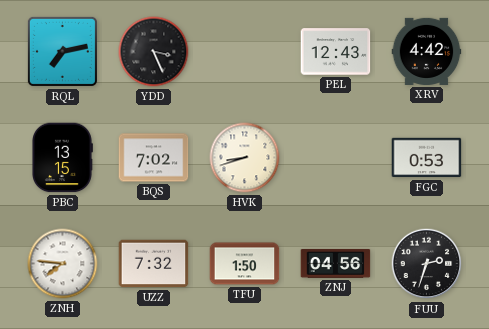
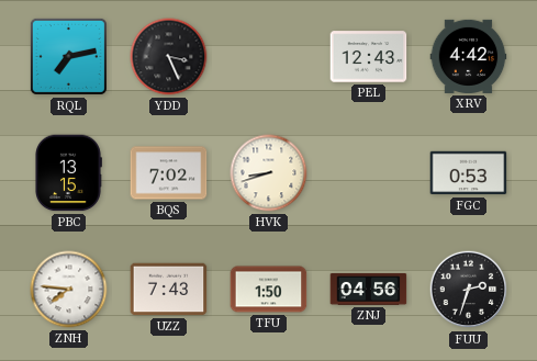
UZZ: 7:32 -> 7:43
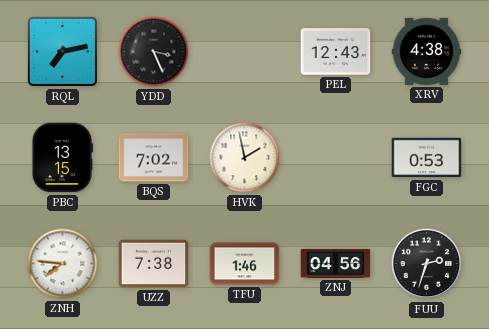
XRV: 4:42 -> 4:38
HVK: 8:42 -> 1:58
UZZ: 7:43 -> 7:38
TFU: 1:50 -> 1:46
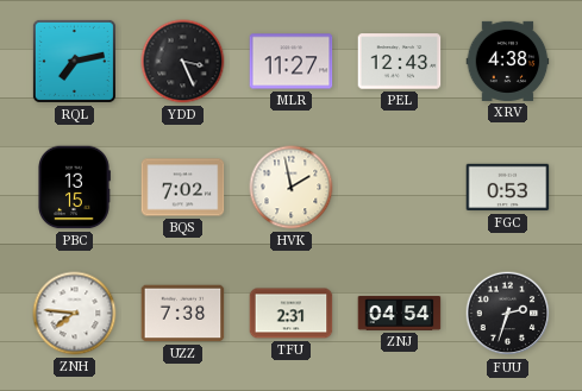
MLR: none -> 11:27
TFU: 1:46 -> 2:31
ZNJ: 04:56 -> 04:54
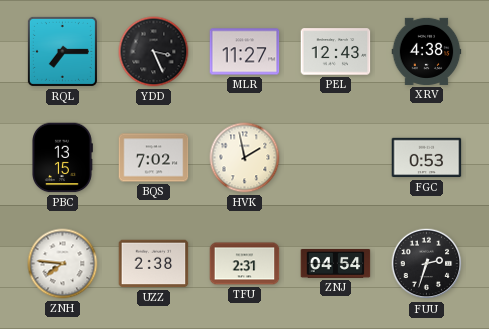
RQL: 7:13 -> 7:15
UZZ: 7:38 -> 2:38
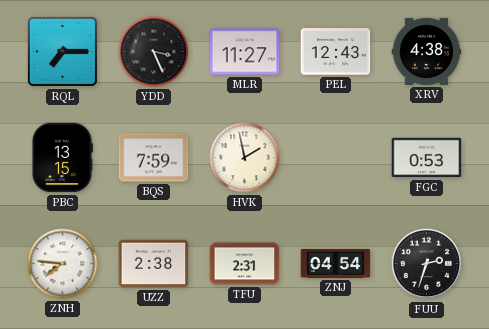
BQS: 7:02 -> 7:59
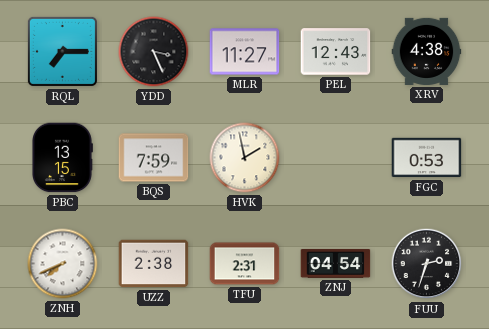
ZNH: 7:46 -> 7:41
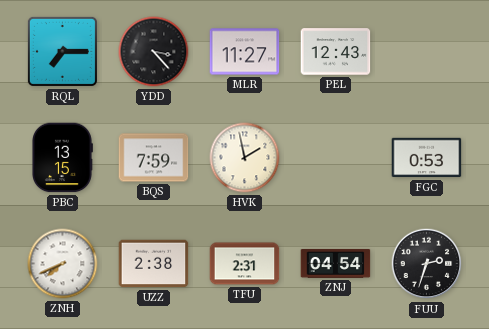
YDD: 3:26 -> 3:23
XRV: 4:38 -> none
